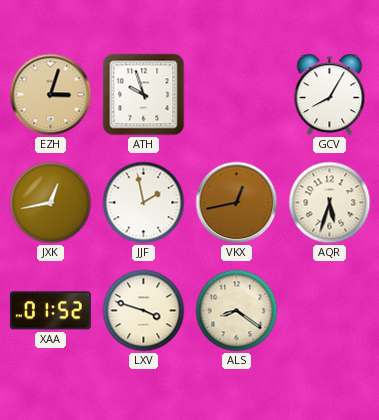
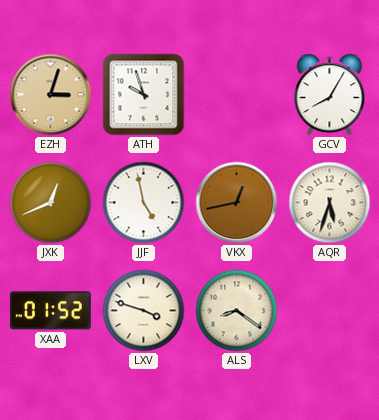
JXK: 12:43 -> 12:41
JJF: 1:58 -> 4:58
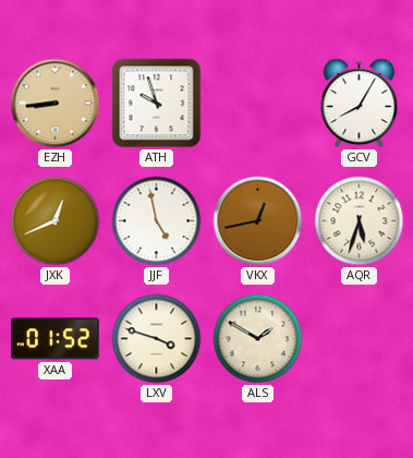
EZH: 3:03 -> 8:44
ALS: 8:21 -> 1:50
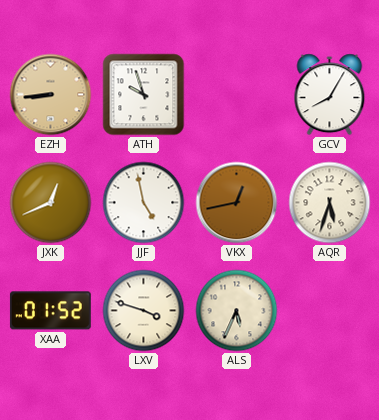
ALS: 1:50 -> 5:34
